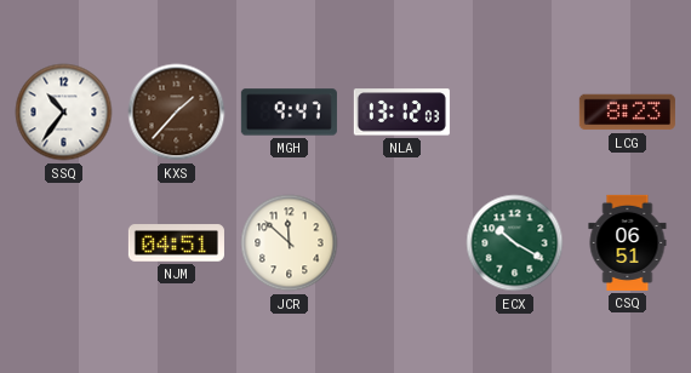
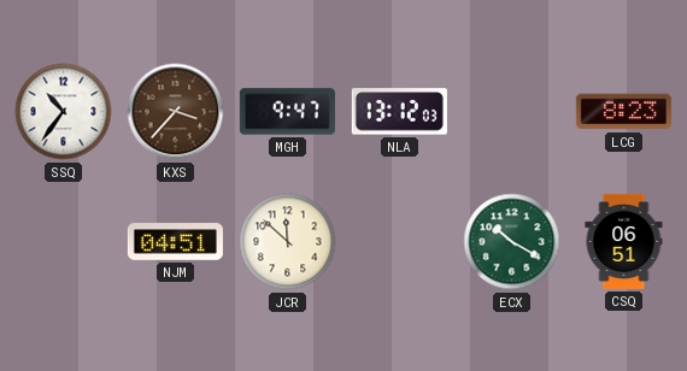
KXS: 1:37 -> 3:37
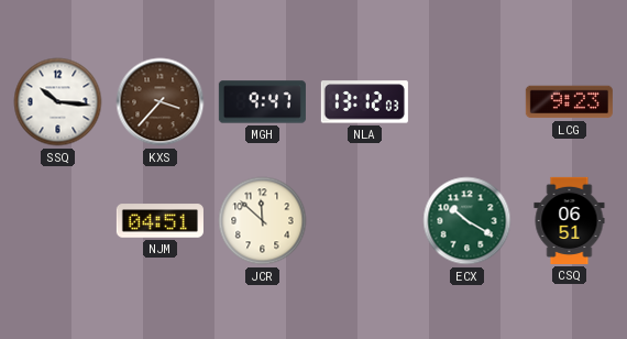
SSQ: 10:36 -> 10:16
LCG: 8:23 -> 9:23
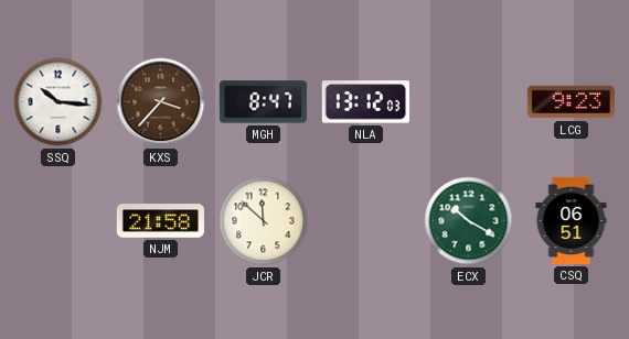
MGH: 9:47 -> 8:47
NJM: 04:51 -> 21:58
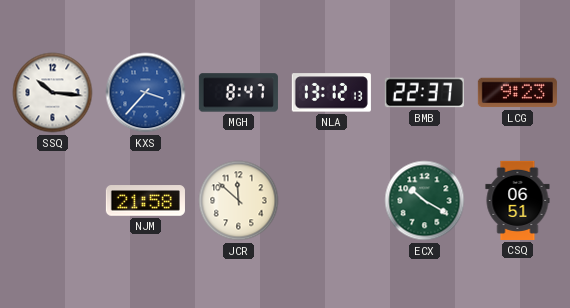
KXS dial: brown -> blue
NLA: 13:12:03 -> 13:12:13
BMB: none -> 22:37
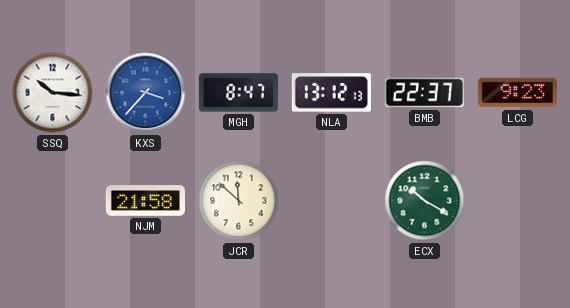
CSQ: 06:51 -> none
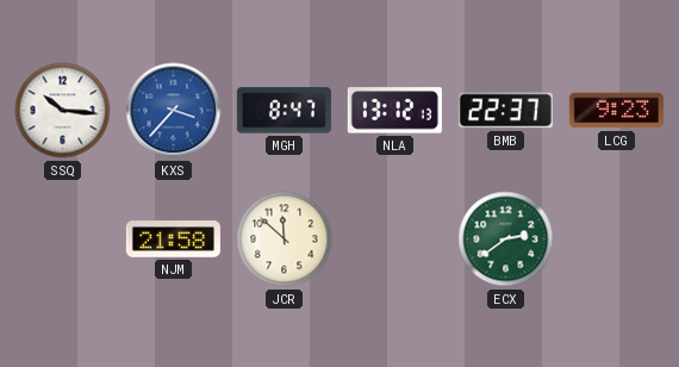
ECX: 10:20 -> 2:39
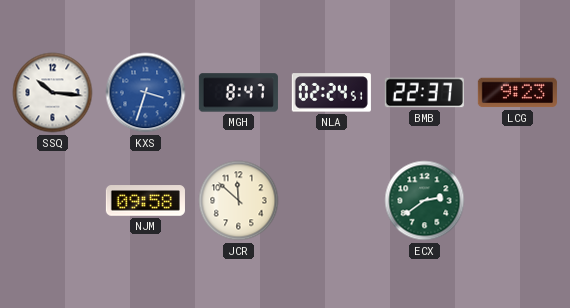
KXS: 3:37 -> 3:33
NLA: 13:12 -> 02:24
NJM: 21:58 -> 09:58
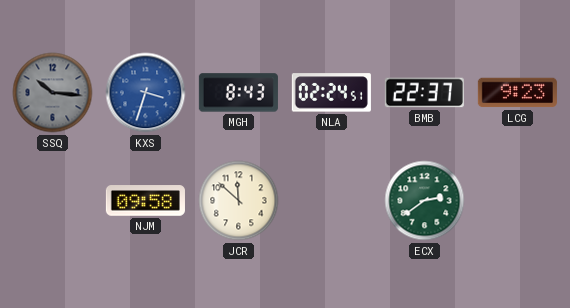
SSQ dial: white -> grey
MGH: 8:47 -> 8:43
